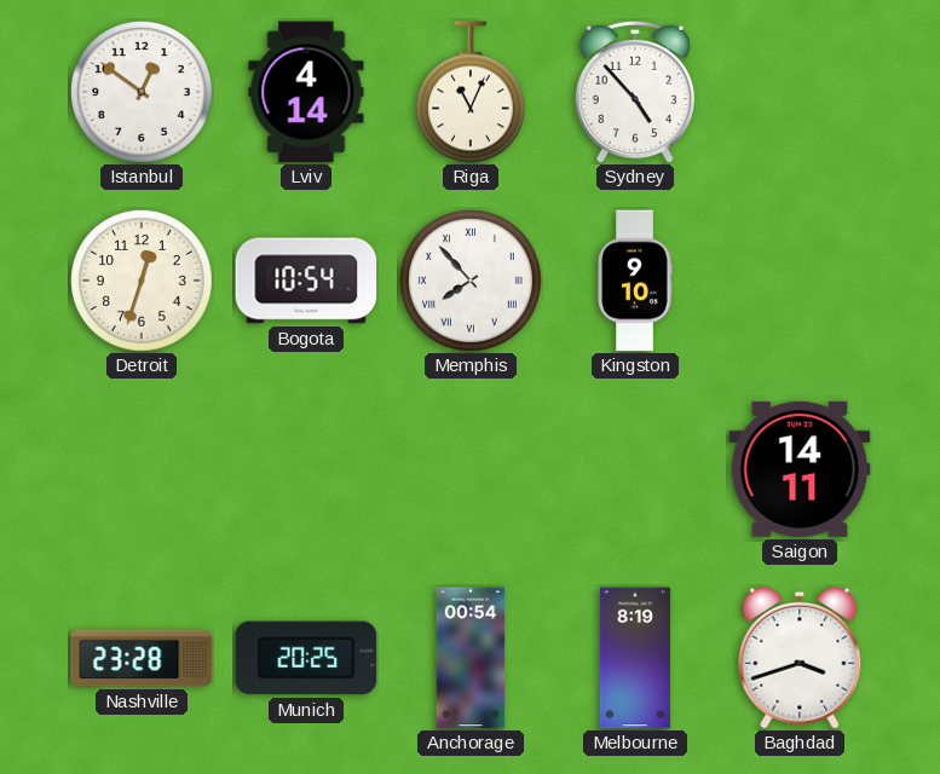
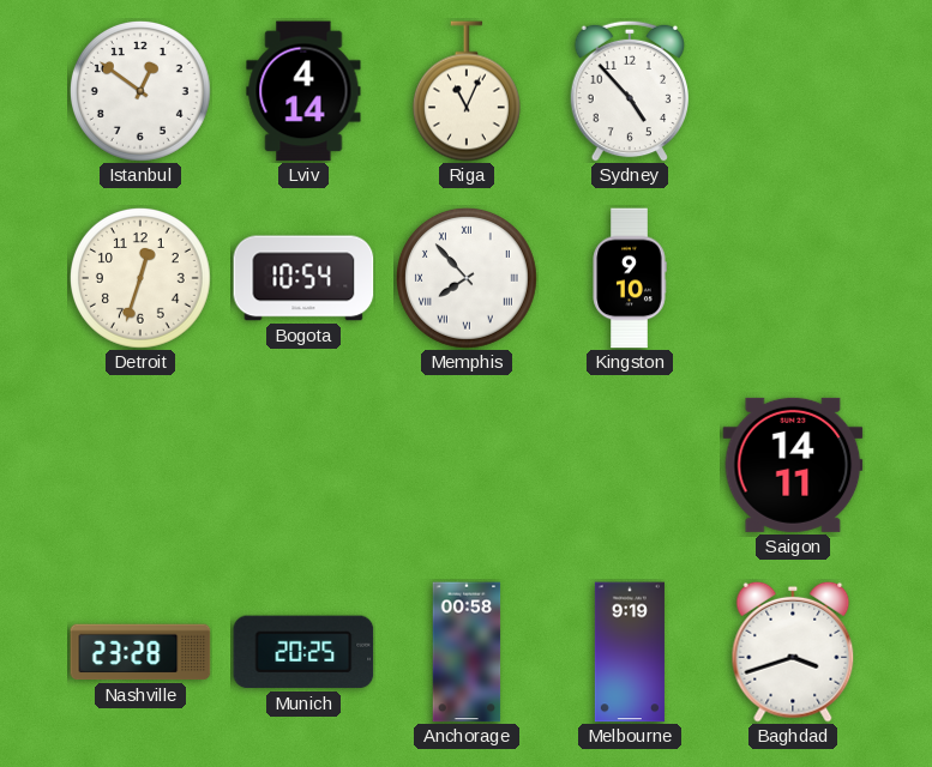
Anchorage: 00:54 -> 00:58
Melbourne: 8:19 -> 9:19
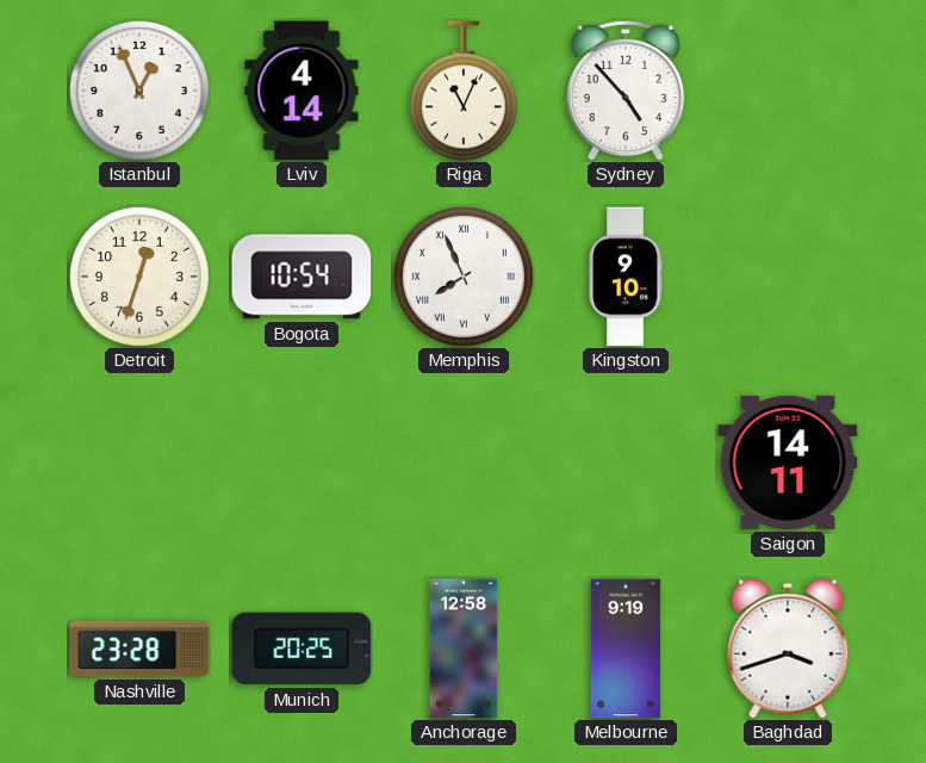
Istanbul: 12:51 -> 12:56
Memphis: 7:53 -> 7:56
Anchorage: 00:58 -> 12:58
